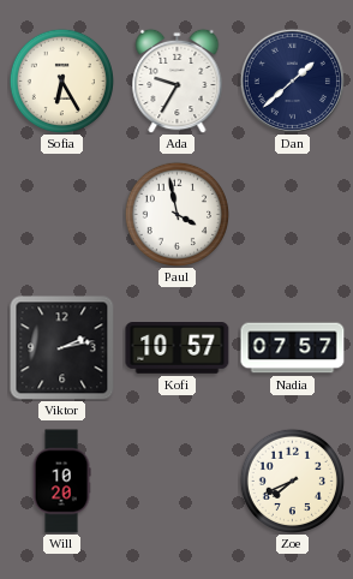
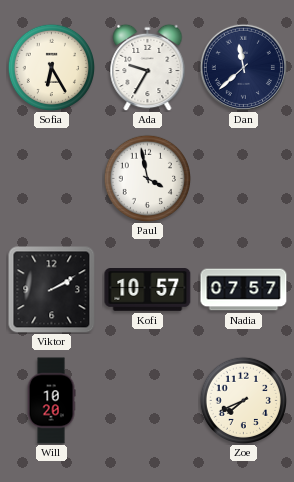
Dan: 1:38 -> 11:38
Viktor: 2:13 -> 2:10
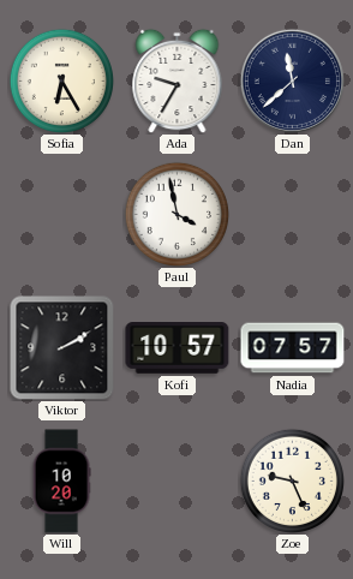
Zoe: 7:41 -> 9:26
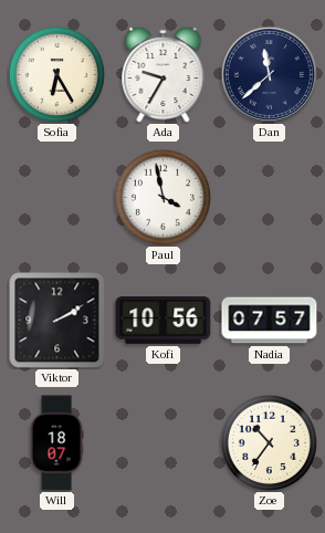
Kofi: 10:57 -> 10:56
Will: 10:20 -> 18:07
Zoe: 9:26 -> 10:36
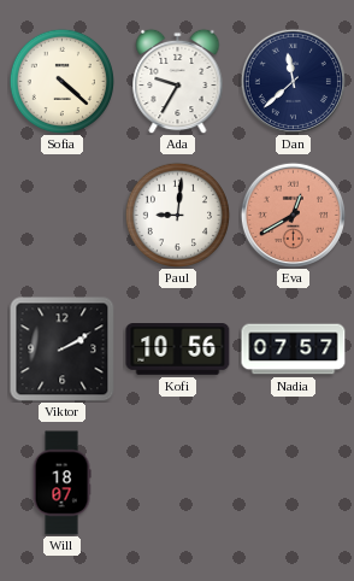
Sofia: 6:25 -> 4:22
Paul: 3:58 -> 9:01
Eva: none -> 12:40
Zoe: 10:36 -> none
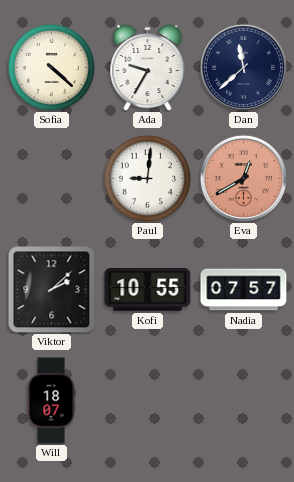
Viktor: 2:10 -> 2:08
Kofi: 10:56 -> 10:55
